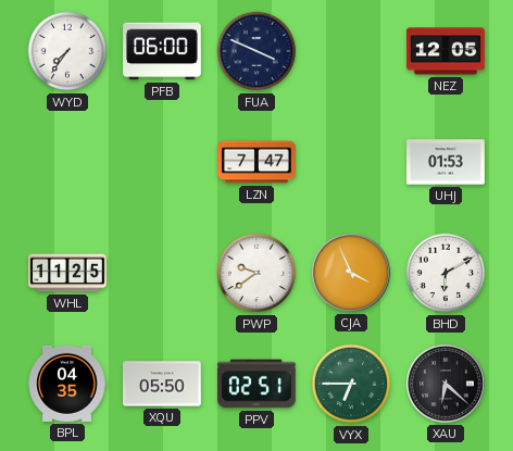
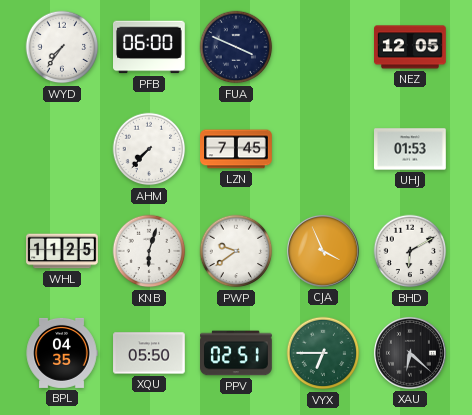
AHM: none -> 7:37
LZN: 7:47 -> 7:45
KNB: none -> 6:03
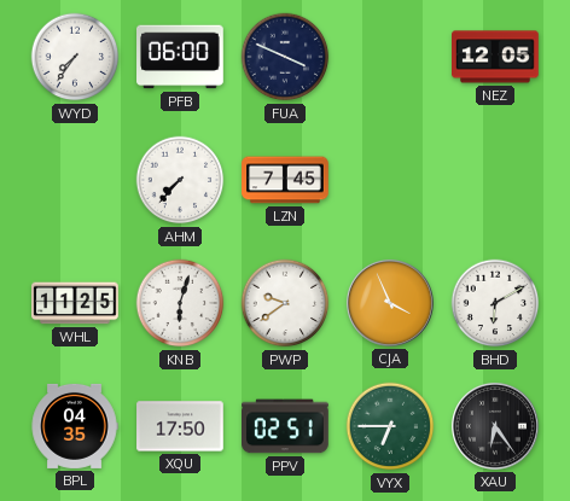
UHJ: 01:53 -> none
XQU: 05:50 -> 17:50
XAU: 6:22 -> 6:24
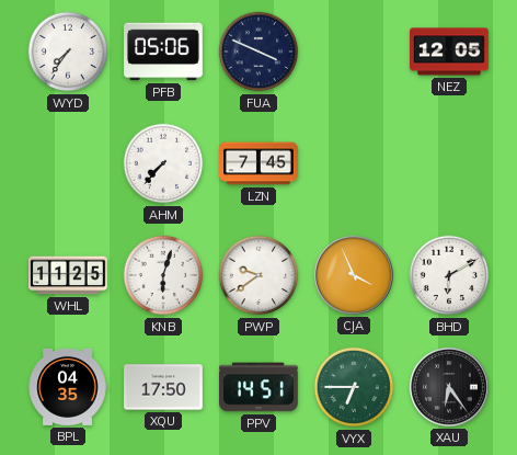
PFB: 06:00 -> 05:06
PPV: 02:51 -> 14:51
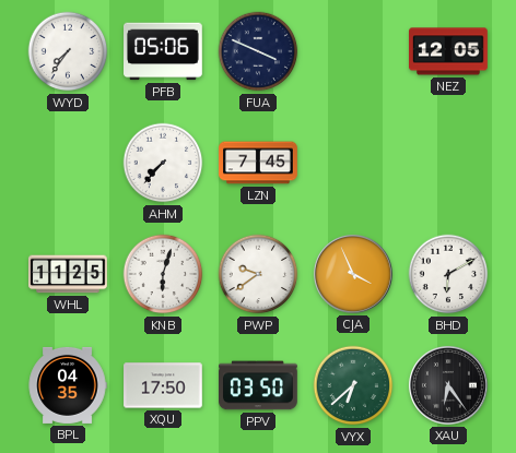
PPV: 14:51 -> 03:50
VYX: 6:45 -> 6:38
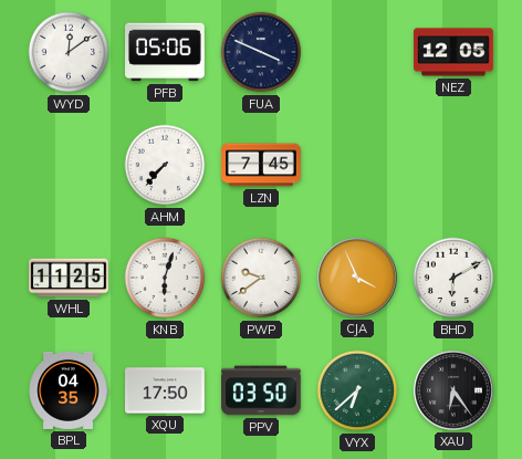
WYD: 7:36 -> 12:09
